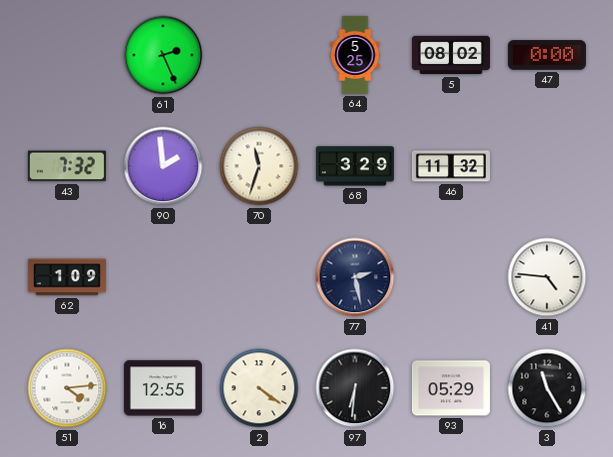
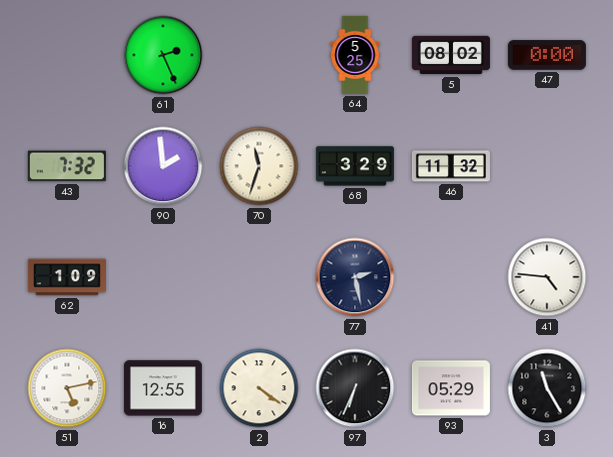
51: 4:14 -> 5:13
97: 6:31 -> 6:34
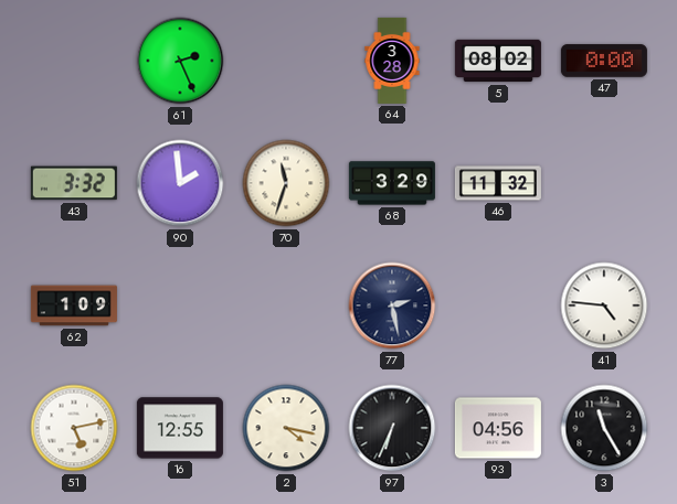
64: 5:25 -> 3:28
43: 7:32 -> 3:32
2: 4:21 -> 4:17
93: 05:29 -> 04:56
